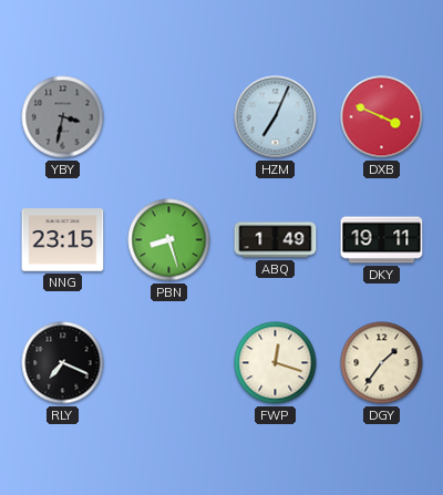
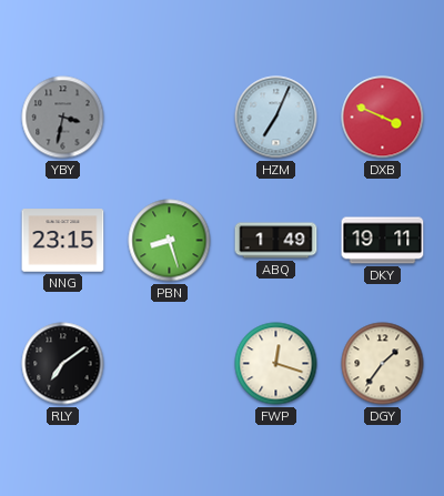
RLY: 7:19 -> 7:09
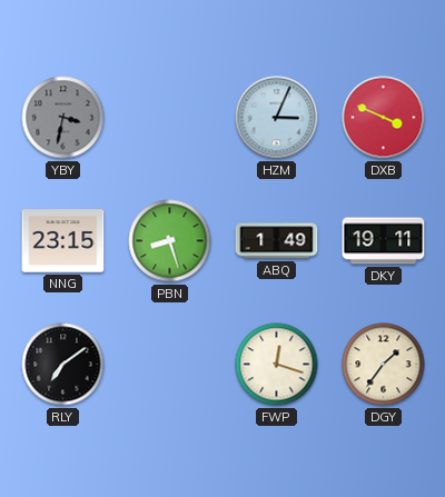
HZM: 7:04 -> 3:04
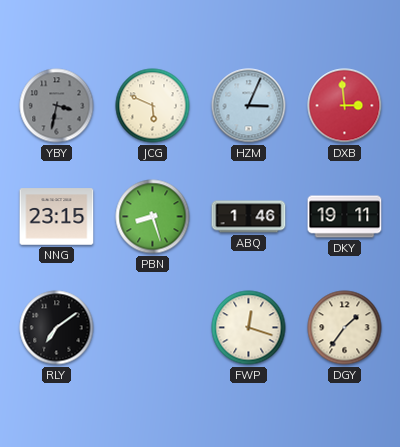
JCG: none -> 5:49
DXB: 3:49 -> 2:59
ABQ: 1:49 -> 1:46
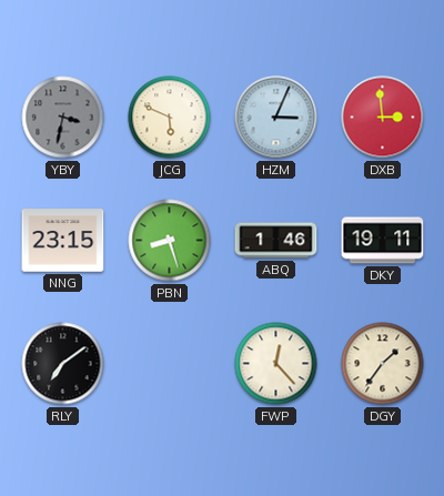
FWP: 12:18 -> 12:23
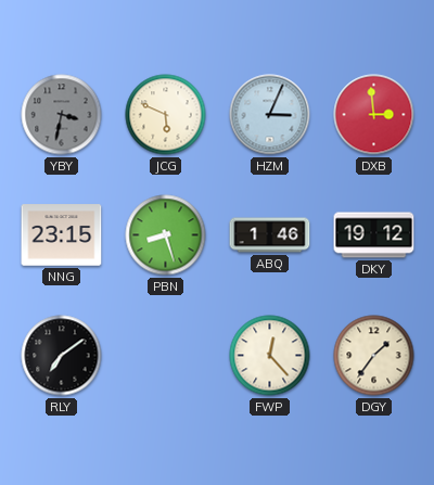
DKY: 19:11 -> 19:12
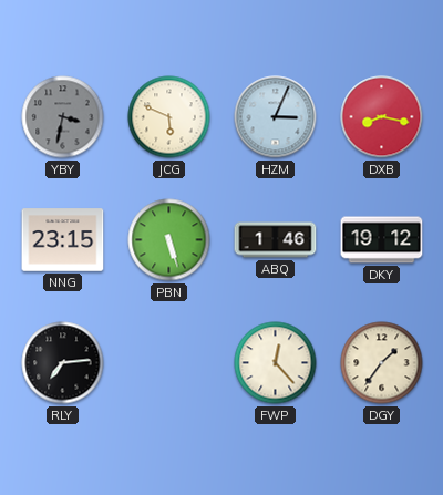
DXB: 2:59 -> 8:17
PBN: 8:27 -> 5:27
RLY: 7:09 -> 7:14
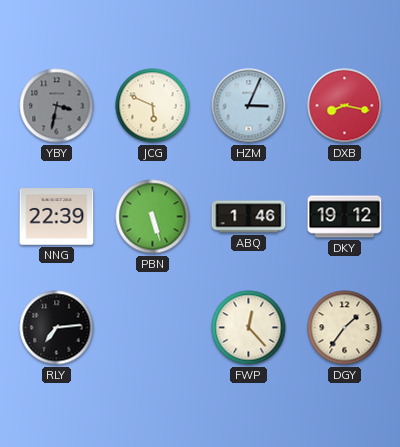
NNG: 23:15 -> 22:39
